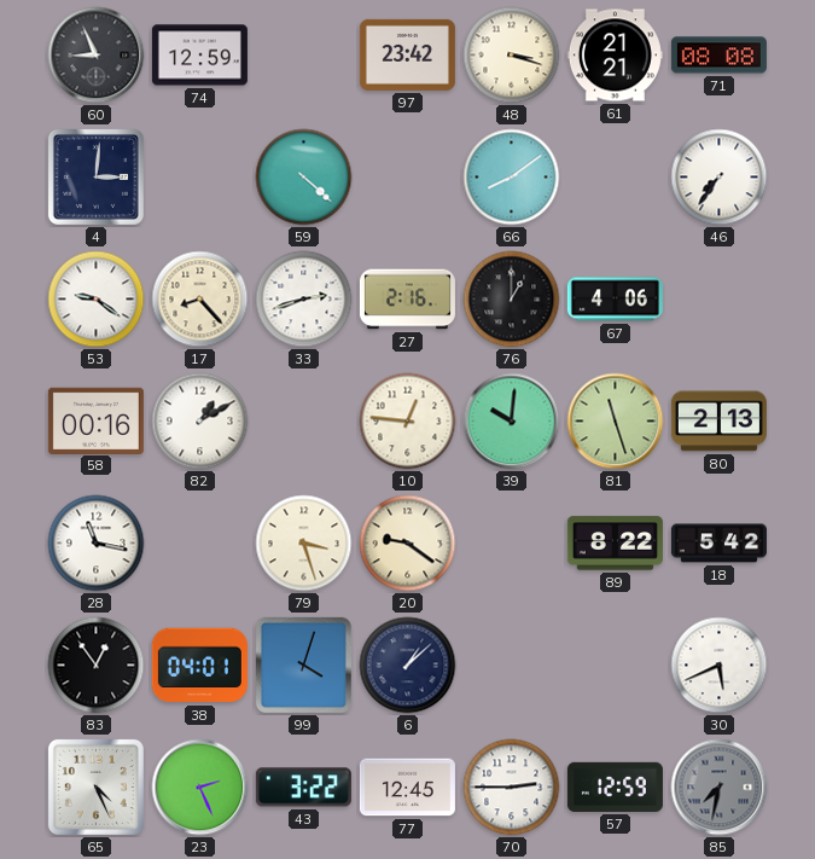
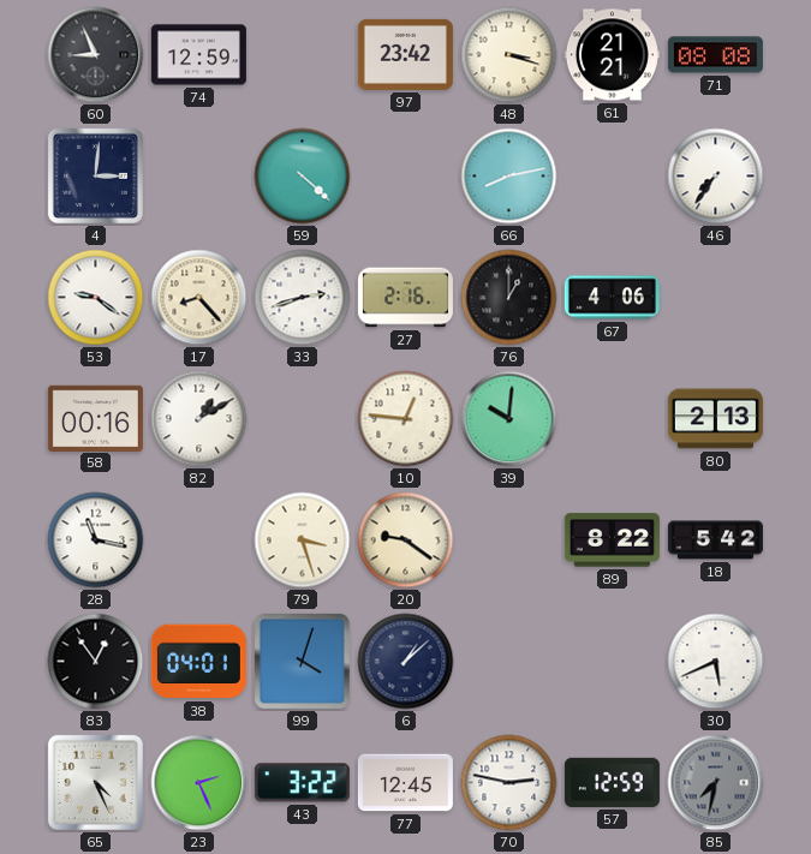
66: 8:09 -> 8:13
81: 11:27 -> none
70: 2:45 -> 2:47
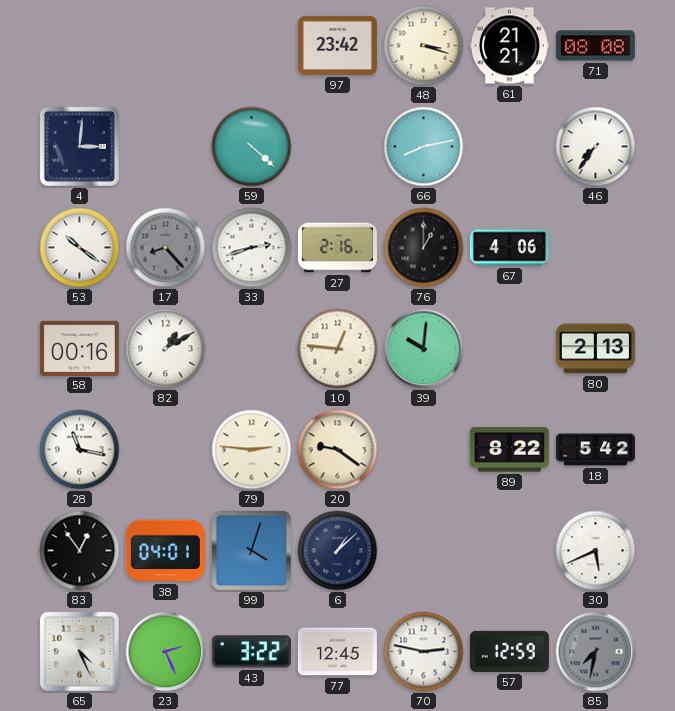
60: 8:56 -> none
74: 12:59 -> none
53: 9:21 -> 10:21
17 dial: cream -> grey
79: 3:27 -> 2:46
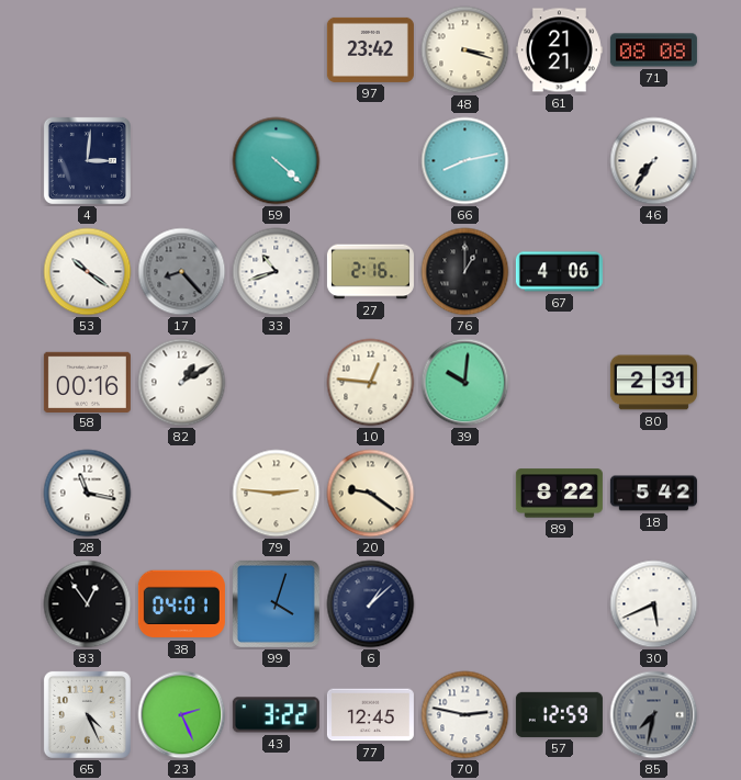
33: 2:42 -> 10:42
80: 2:13 -> 2:31
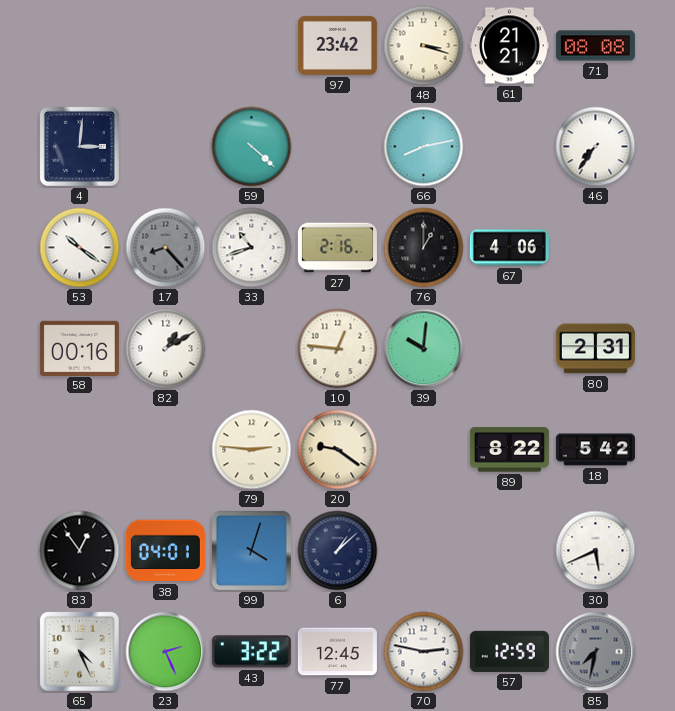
28: 11:17 -> none
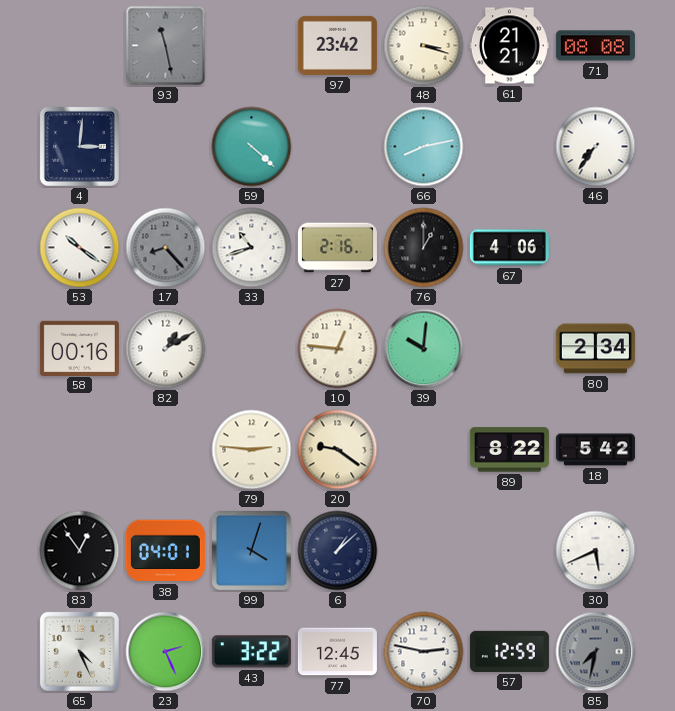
93: none -> 11:28
80: 2:31 -> 2:34
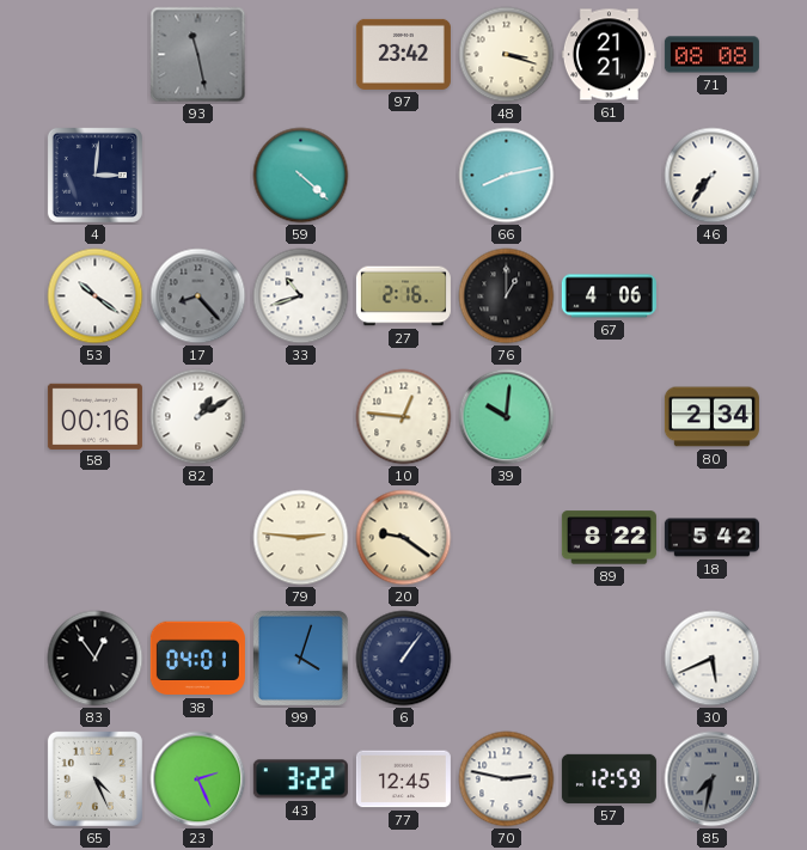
6: 1:08 -> 1:06
